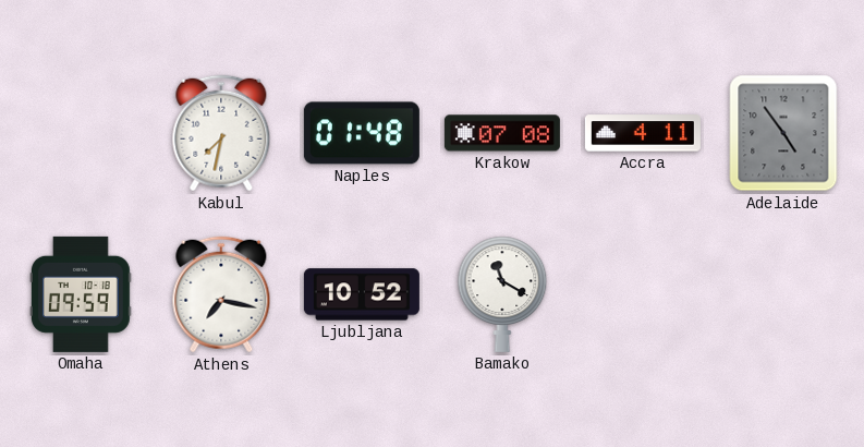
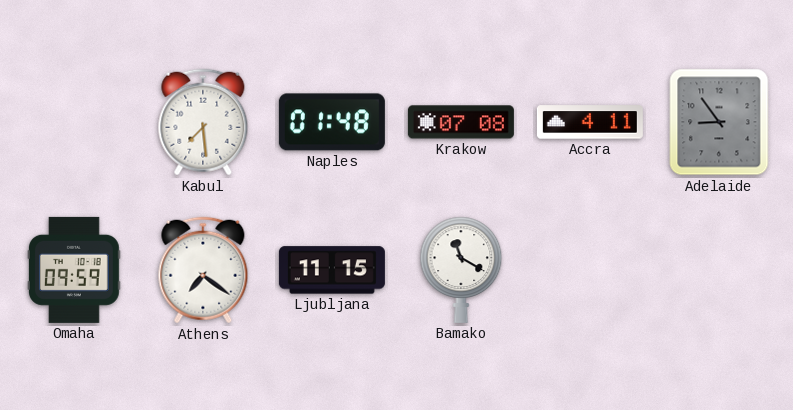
Kabul: 7:32 -> 7:29
Adelaide: 4:54 -> 8:54
Athens: 7:17 -> 7:21
Ljubljana: 10:52 -> 11:15
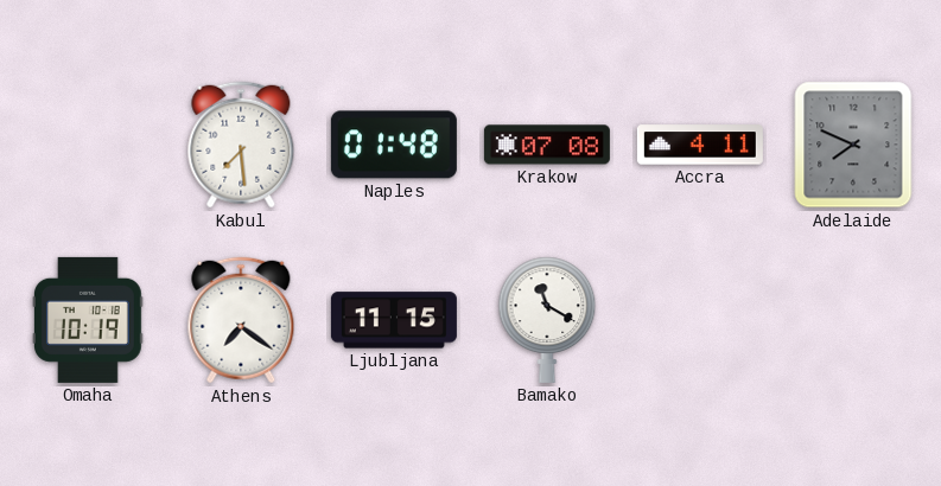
Adelaide: 8:54 -> 7:49
Omaha: 09:59 -> 10:19
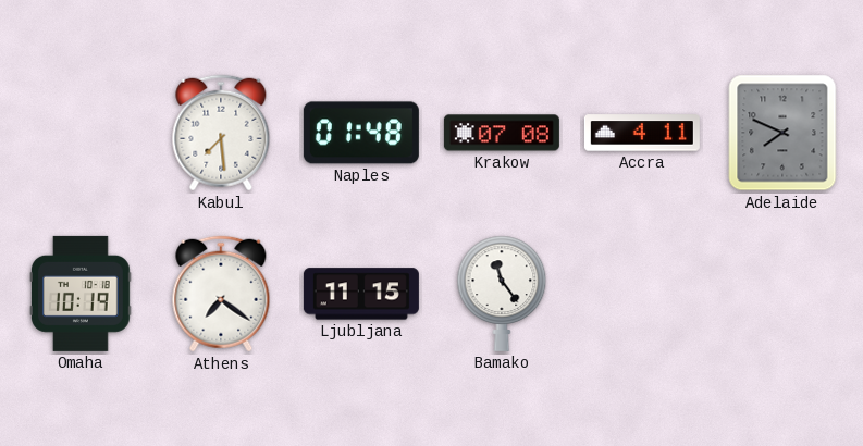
Bamako: 11:20 -> 11:24
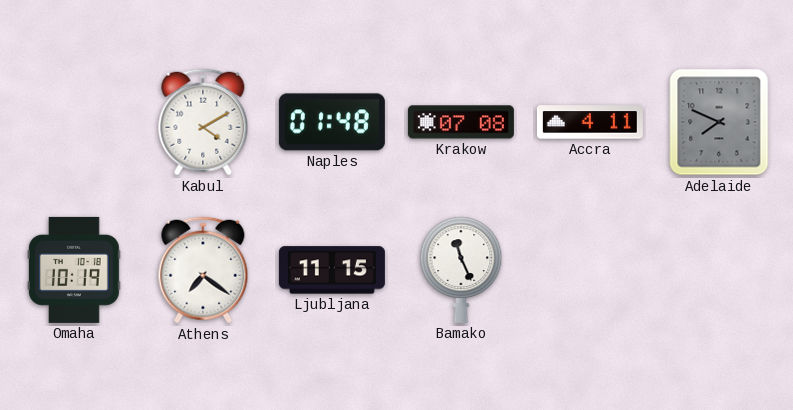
Kabul: 7:29 -> 4:10
Bamako: 11:24 -> 11:26
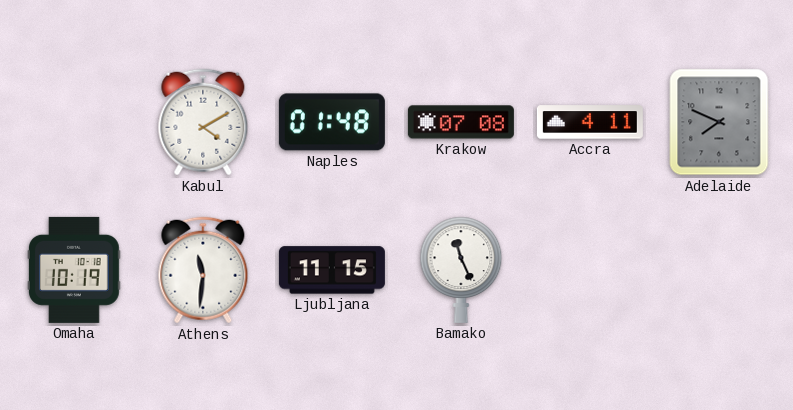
Athens: 7:21 -> 11:31
